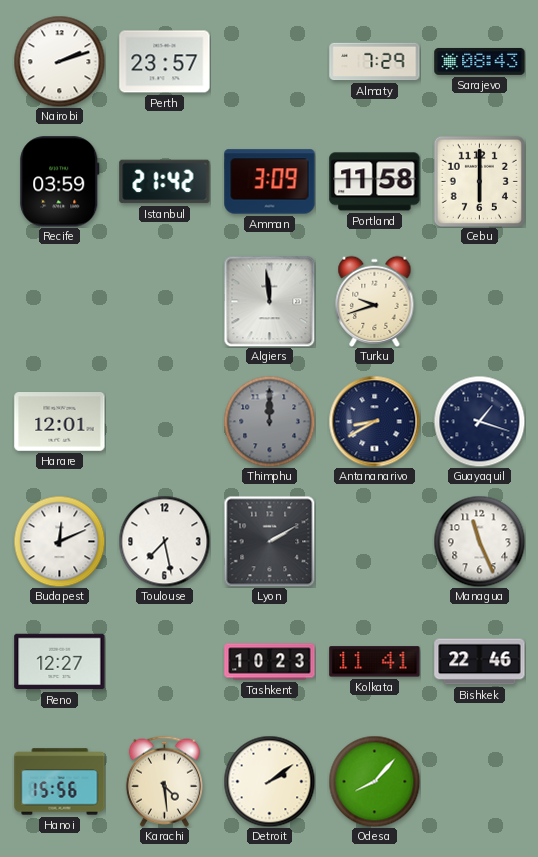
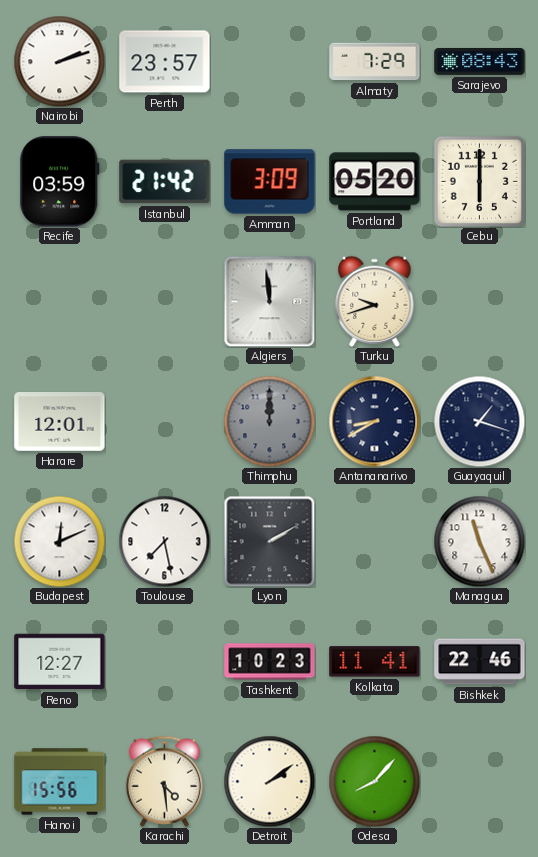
Portland: 11:58 -> 05:20
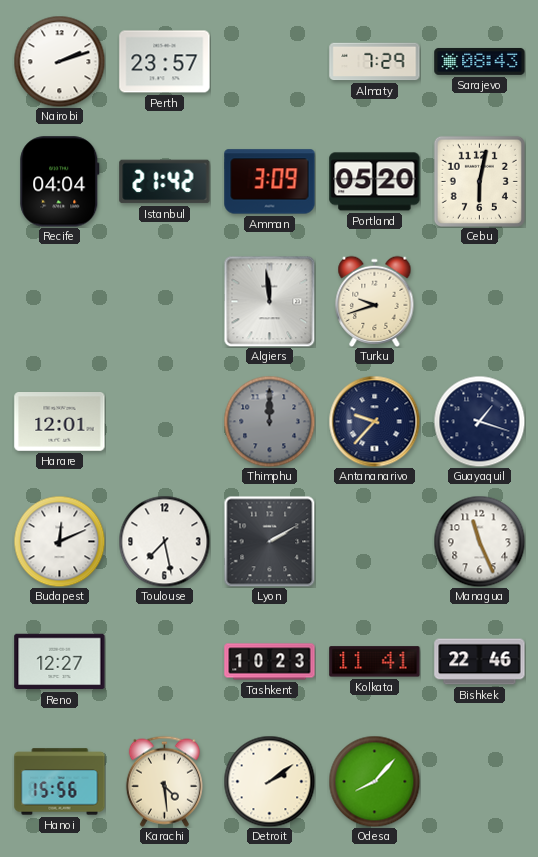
Recife: 03:59 -> 04:04
Cebu: 6:00 -> 6:02
Antananarivo: 8:40 -> 9:37
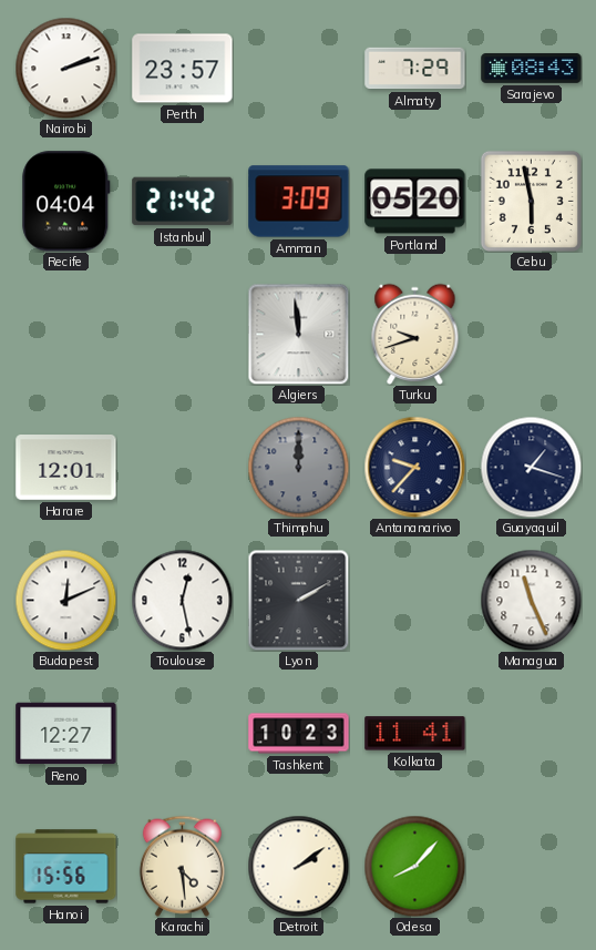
Cebu: 6:02 -> 5:58
Toulouse: 7:28 -> 12:28
Bishkek: 22:46 -> none
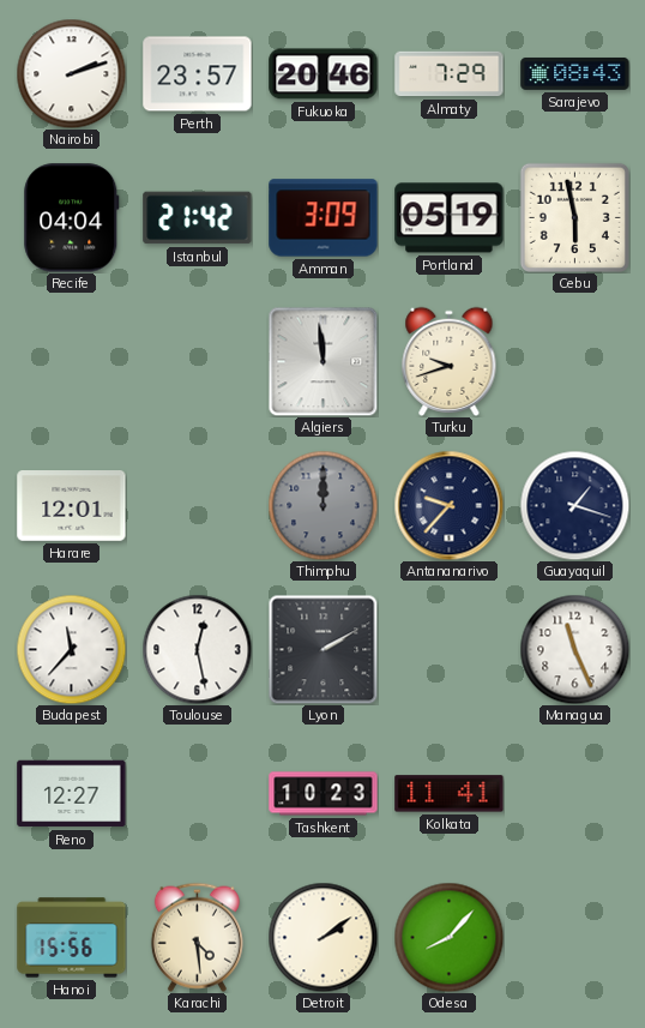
Fukuoka: none -> 20:46
Portland: 05:20 -> 05:19
Budapest: 12:11 -> 11:37
